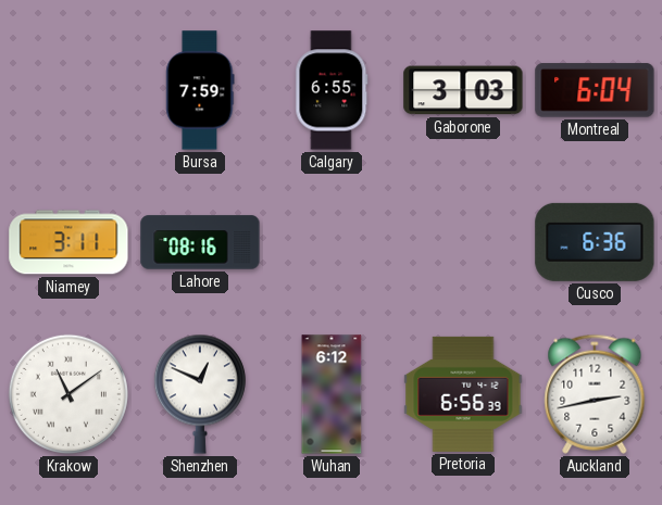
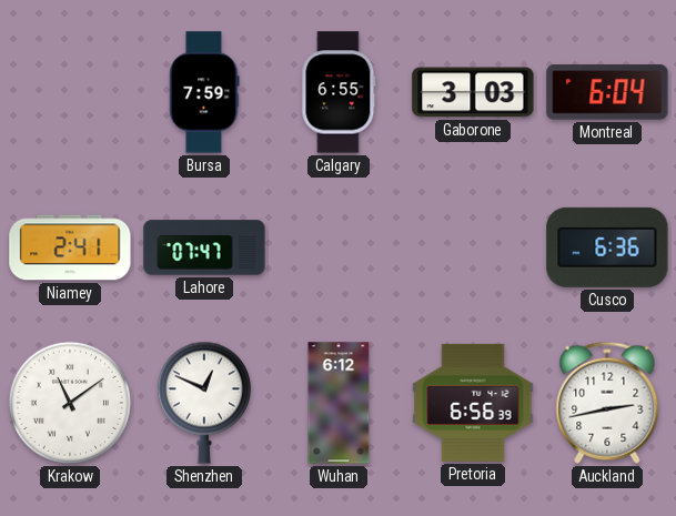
Niamey: 3:11 -> 2:41
Lahore: 08:16 -> 07:47
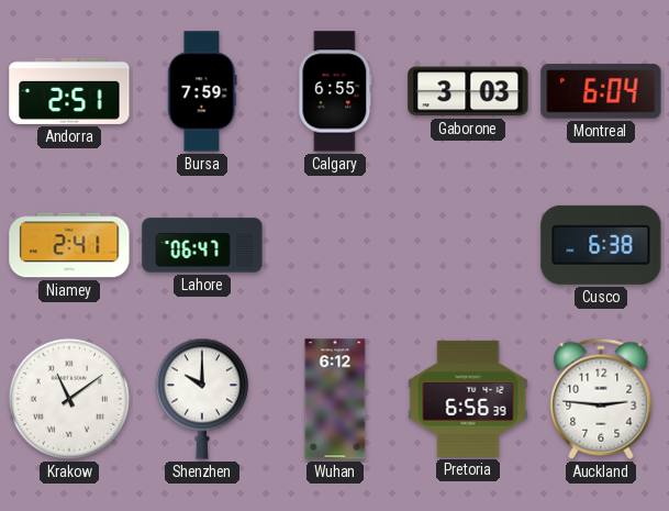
Andorra: none -> 2:51
Lahore: 07:47 -> 06:47
Cusco: 6:36 -> 6:38
Shenzhen: 12:49 -> 10:00
Auckland: 2:43 -> 2:46
